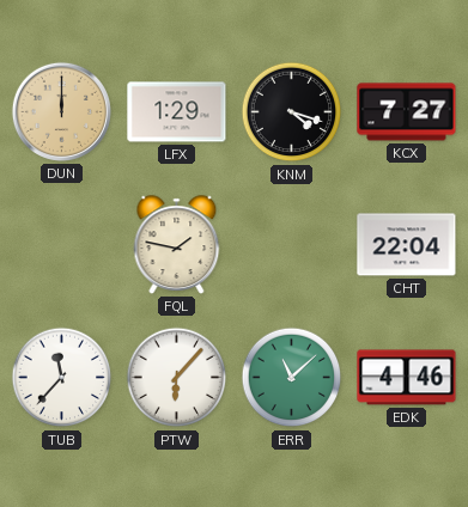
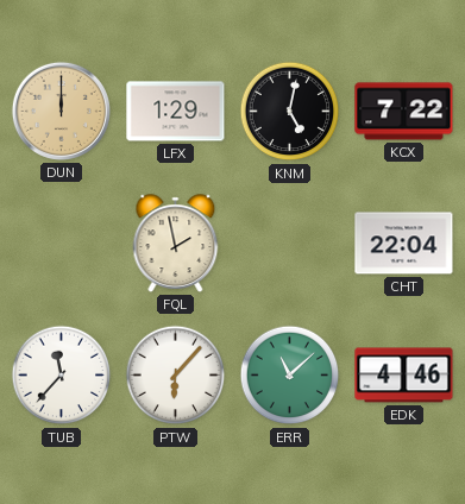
KNM: 4:18 -> 5:02
KCX: 7:27 -> 7:22
FQL: 1:47 -> 1:58
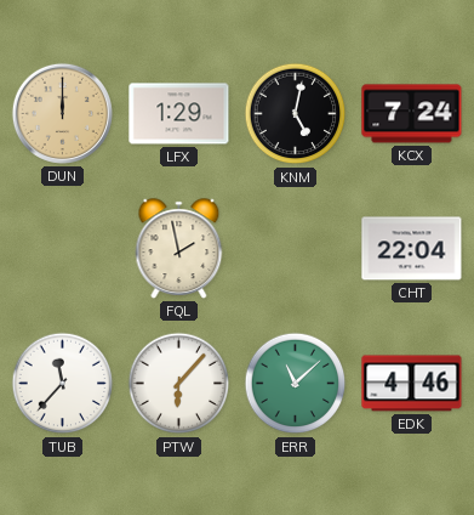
KCX: 7:22 -> 7:24
